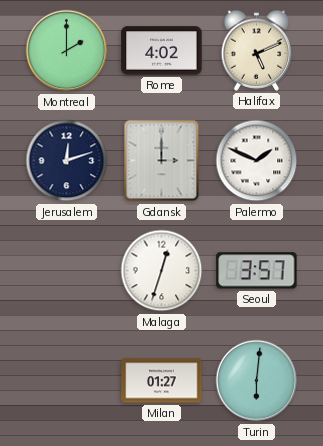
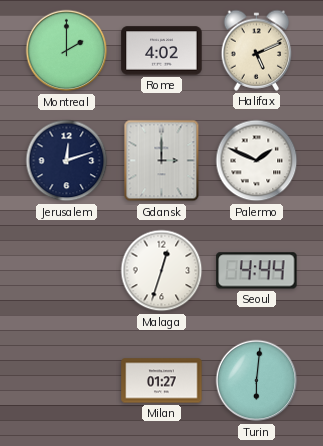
Seoul: 3:57 -> 4:44
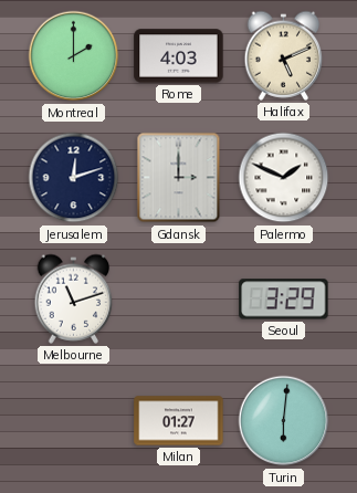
Rome: 4:02 -> 4:03
Melbourne: none -> 11:12
Malaga: 12:33 -> none
Seoul: 4:44 -> 3:29
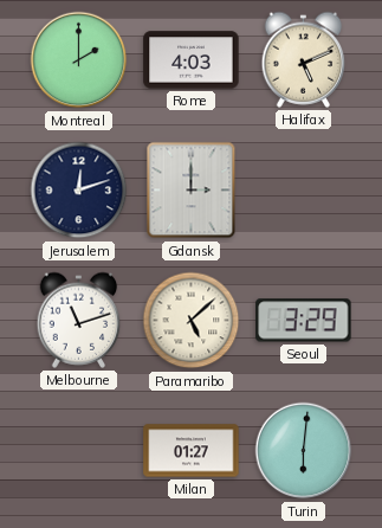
Palermo: 1:49 -> none
Paramaribo: none -> 5:08
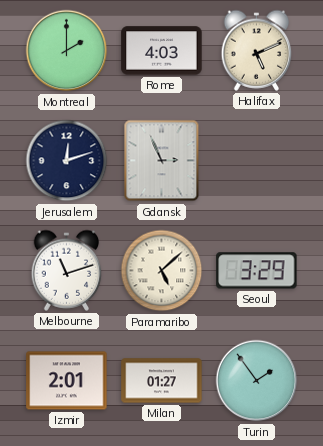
Gdansk: 3:00 -> 2:56
Izmir: none -> 2:01
Turin: 6:01 -> 1:54
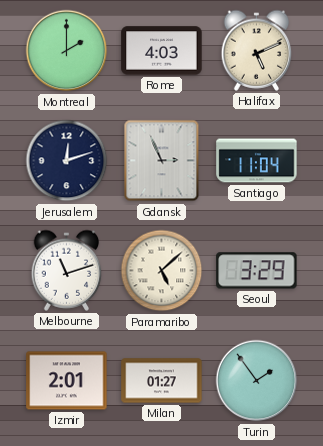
Santiago: none -> 11:04
